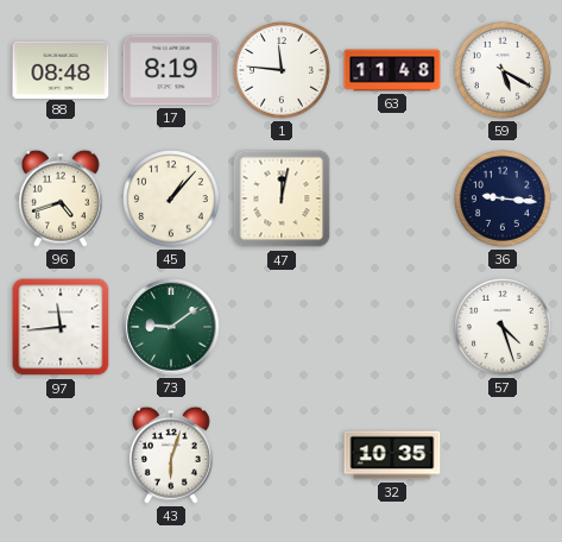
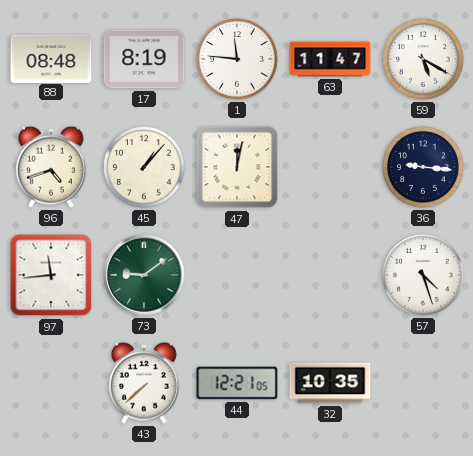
63: 11:48 -> 11:47
43: 6:03 -> 7:38
44: none -> 12:21
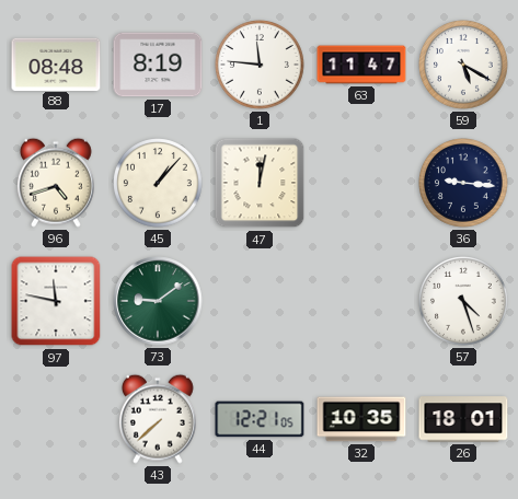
97: 11:44 -> 11:47
26: none -> 18:01
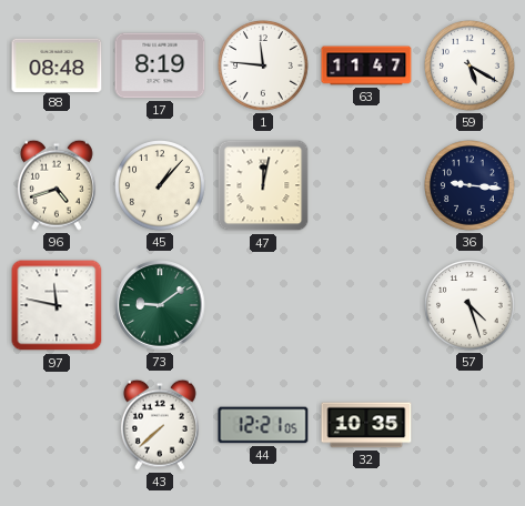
26: 18:01 -> none
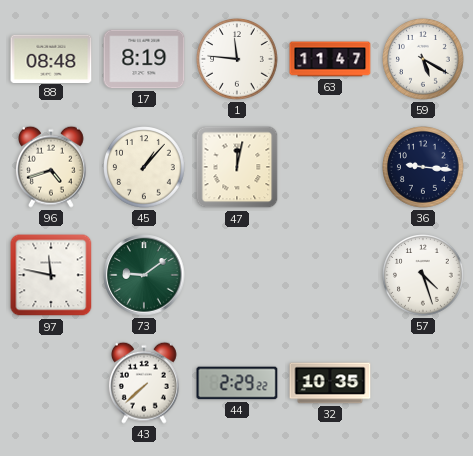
44: 12:21 -> 2:29
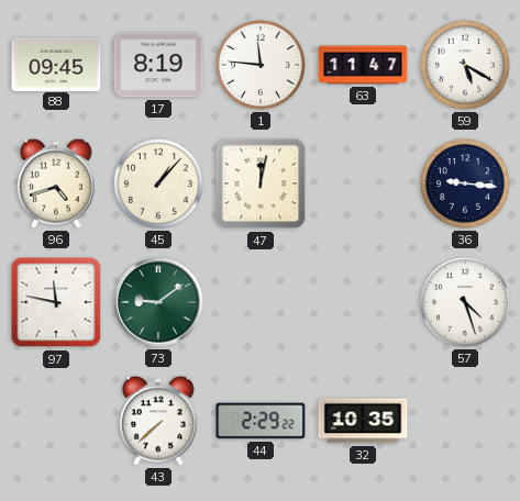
88: 08:48 -> 09:45
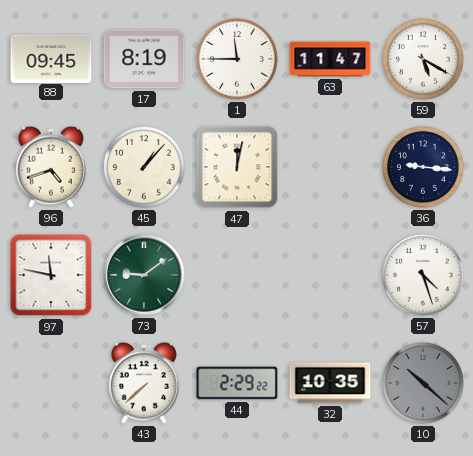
1: 11:46 -> 11:45
10: none -> 10:22
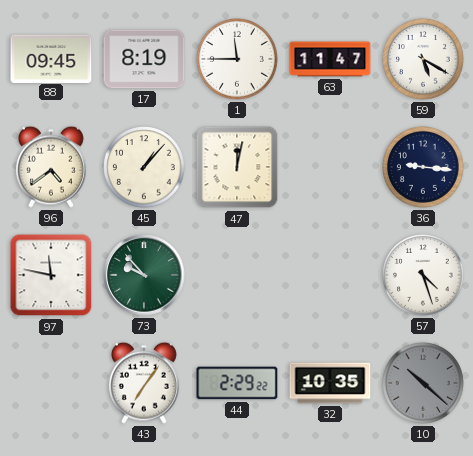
96: 4:42 -> 4:39
73: 9:09 -> 9:53
43: 7:38 -> 7:06
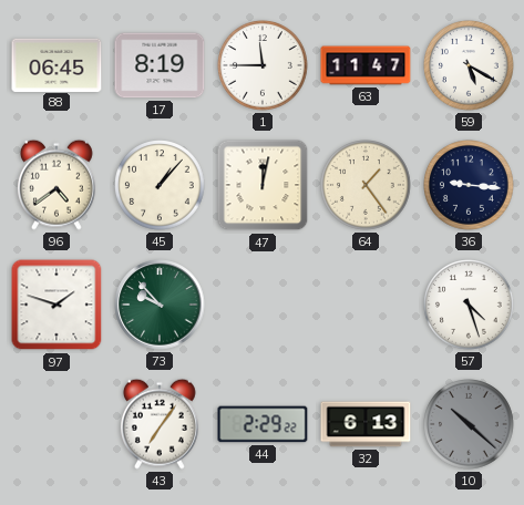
88: 09:45 -> 06:45
64: none -> 1:24
97: 11:47 -> 1:48
32: 10:35 -> 6:13
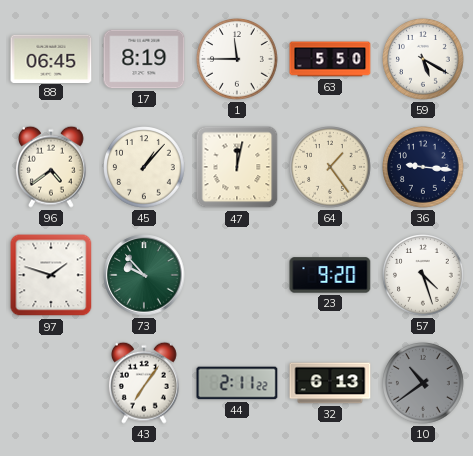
63: 11:47 -> 5:50
23: none -> 9:20
44: 2:29 -> 2:11
10: 10:22 -> 10:39
